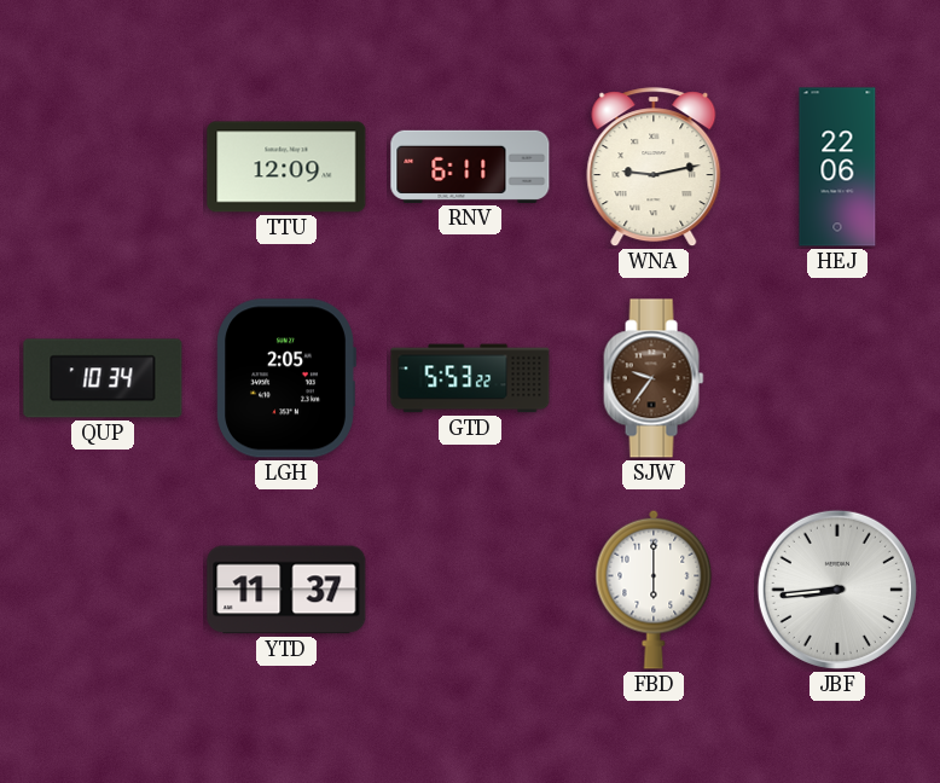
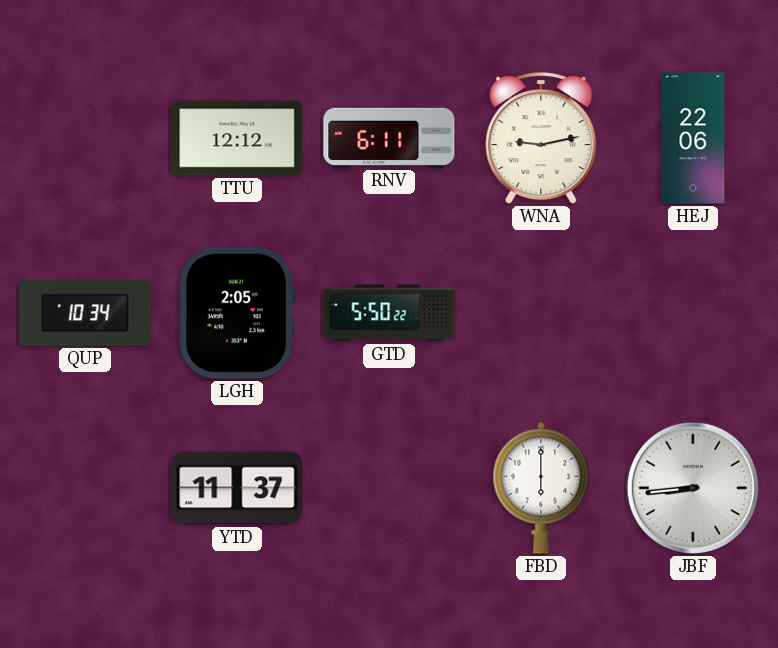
TTU: 12:09 -> 12:12
GTD: 5:53 -> 5:50
SJW: 9:36 -> none
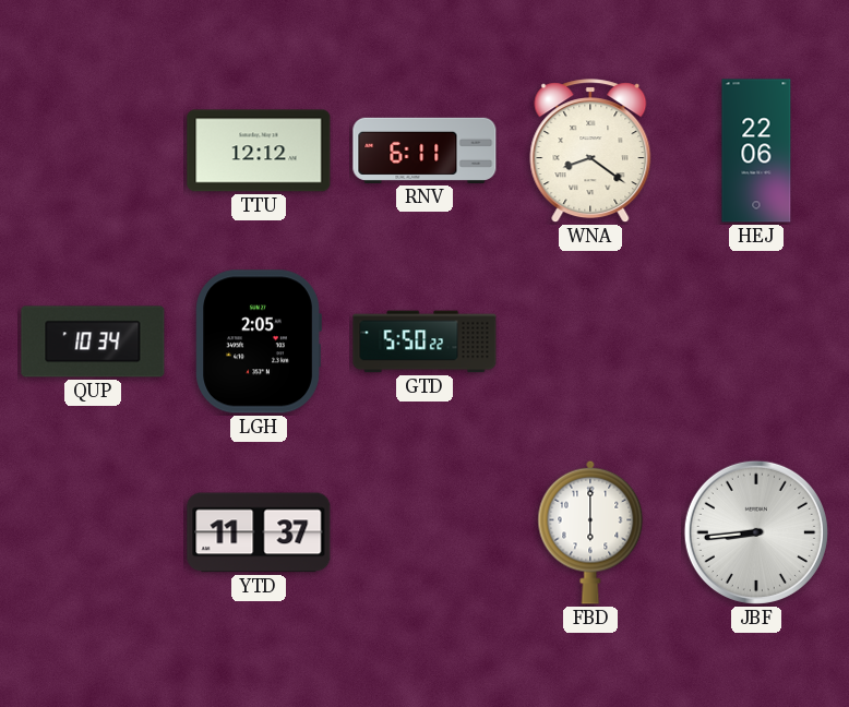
WNA: 9:13 -> 8:21
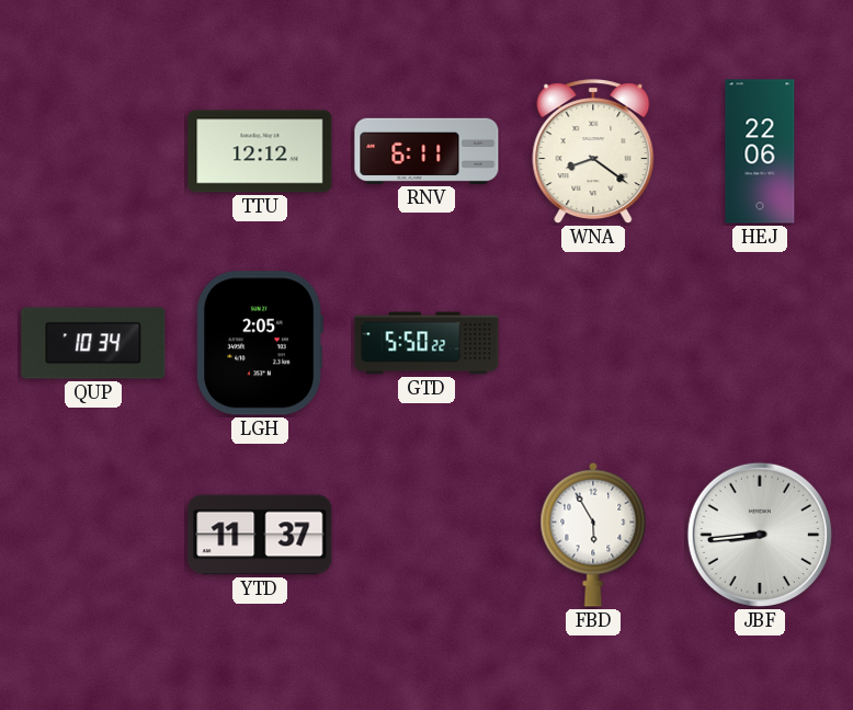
FBD: 6:00 -> 5:55
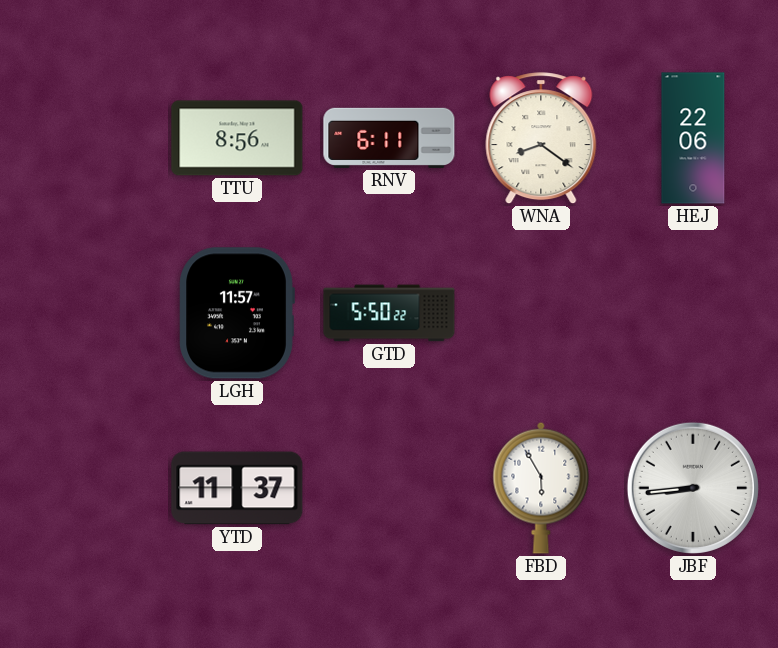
TTU: 12:12 -> 8:56
QUP: 10:34 -> none
LGH: 2:05 -> 11:57
